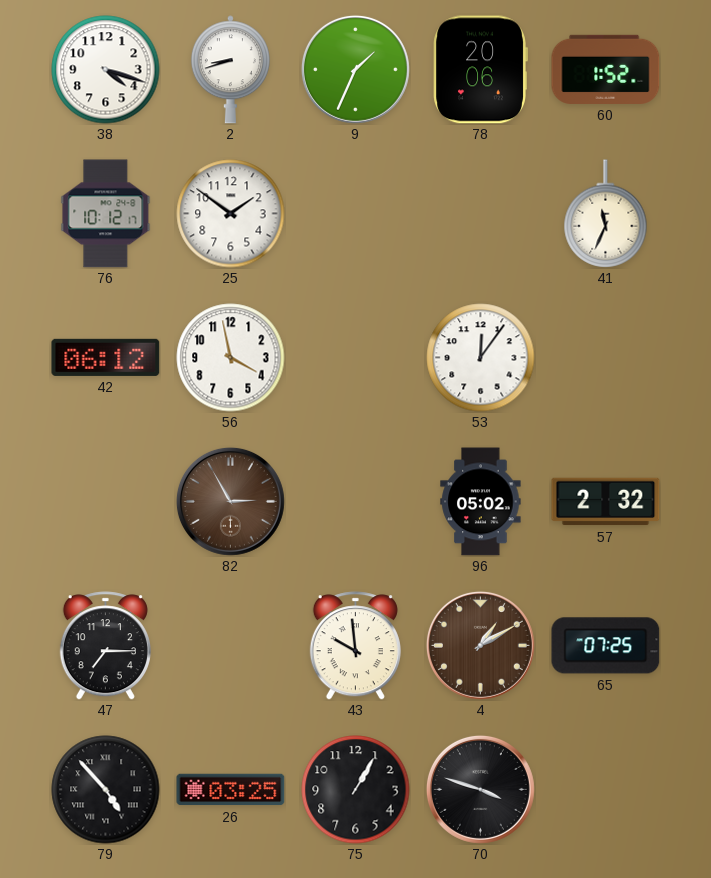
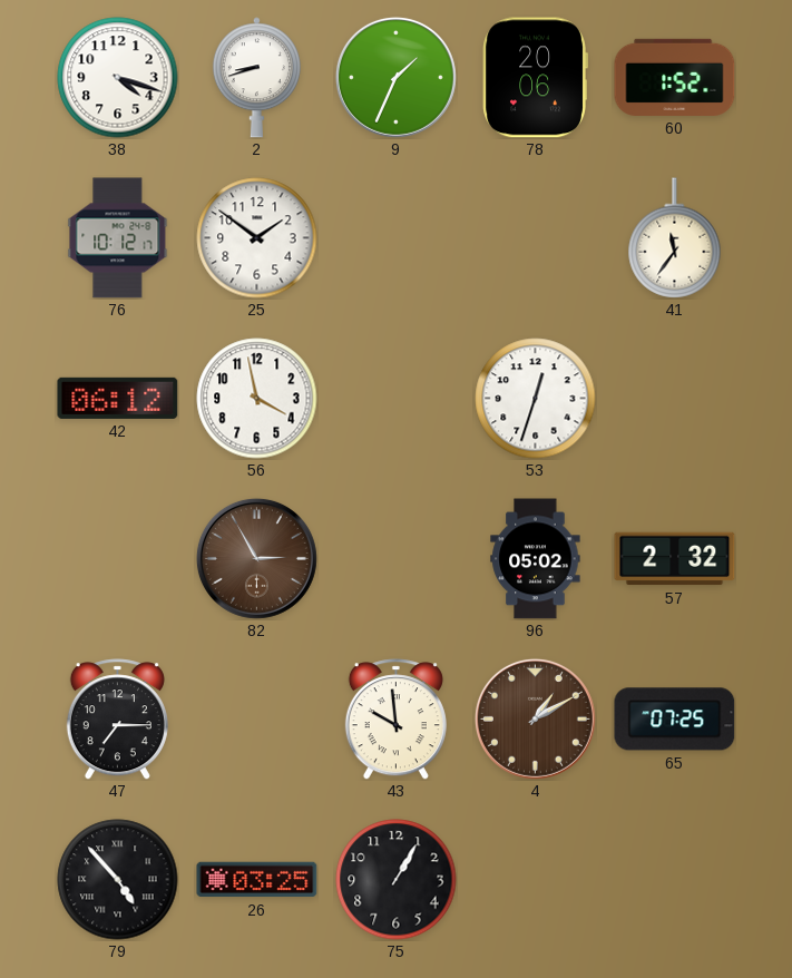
41: 11:34 -> 11:36
53: 12:06 -> 12:33
70: 3:48 -> none
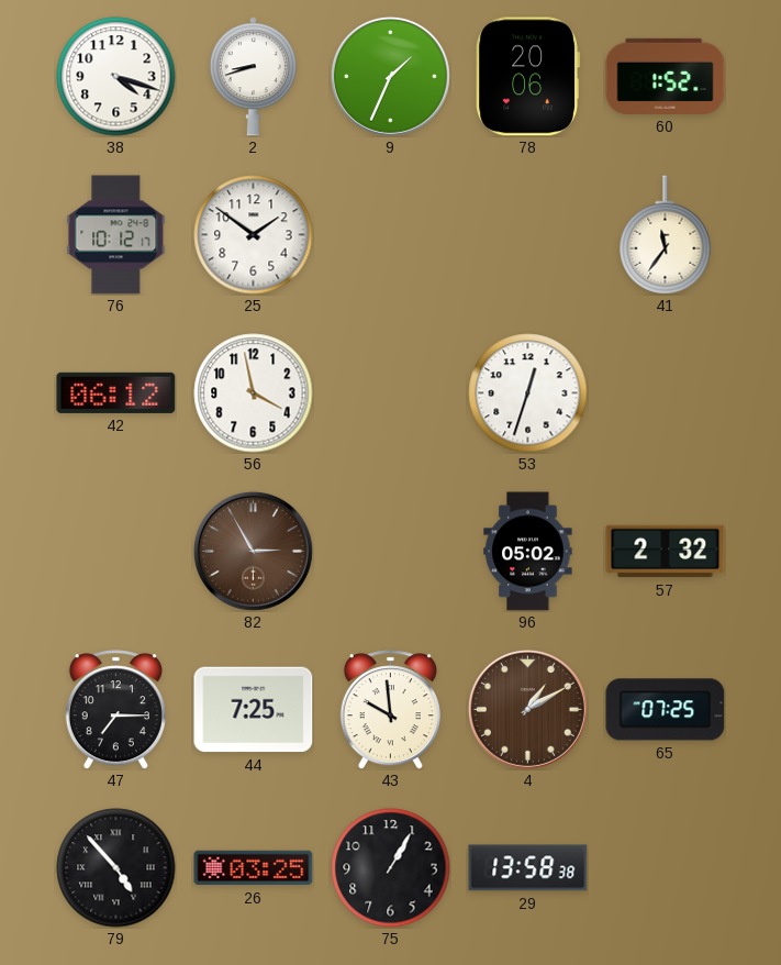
44: none -> 7:25
29: none -> 13:58
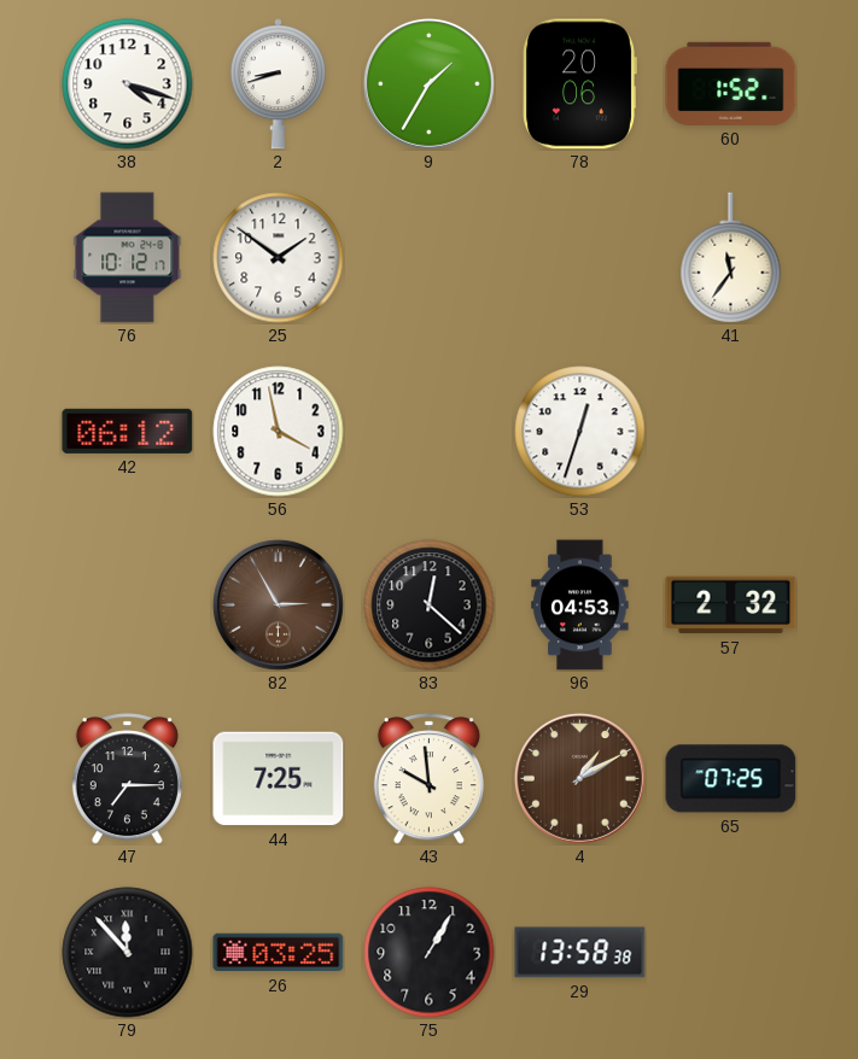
9: 1:34 -> 1:35
83: none -> 12:22
96: 05:02 -> 04:53
79: 4:53 -> 11:53
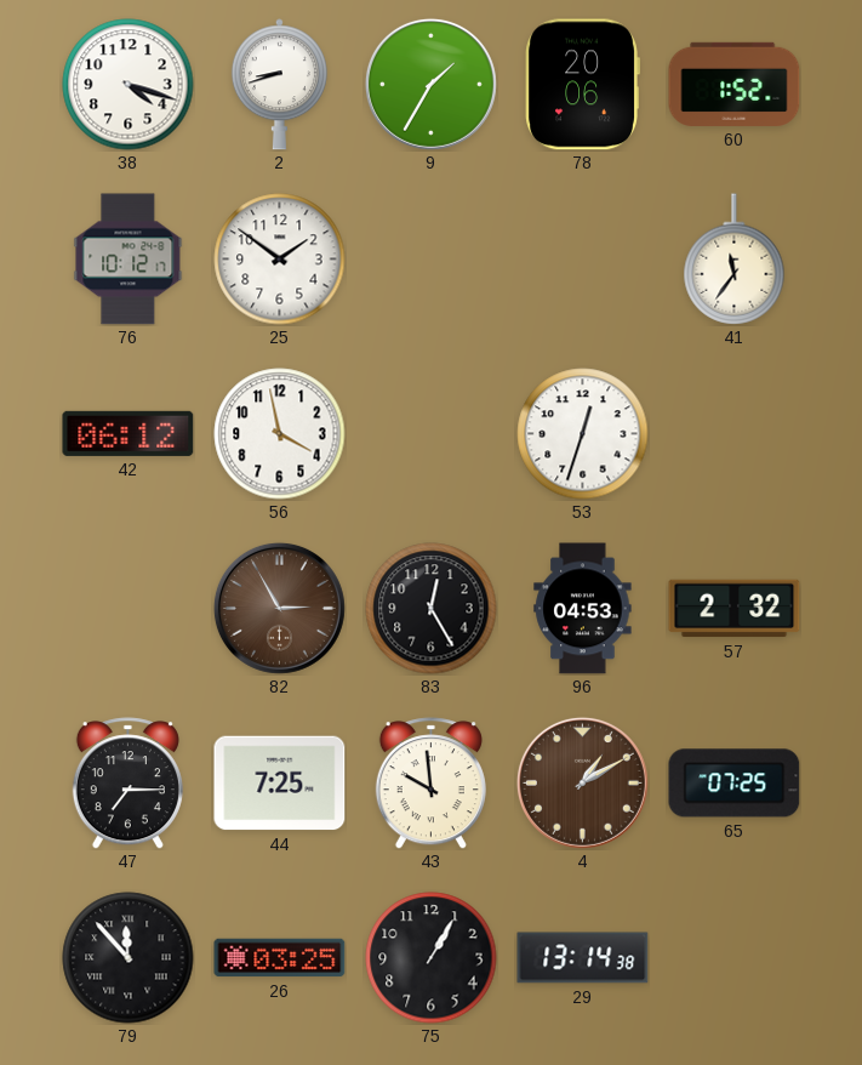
83: 12:22 -> 12:25
29: 13:58 -> 13:14
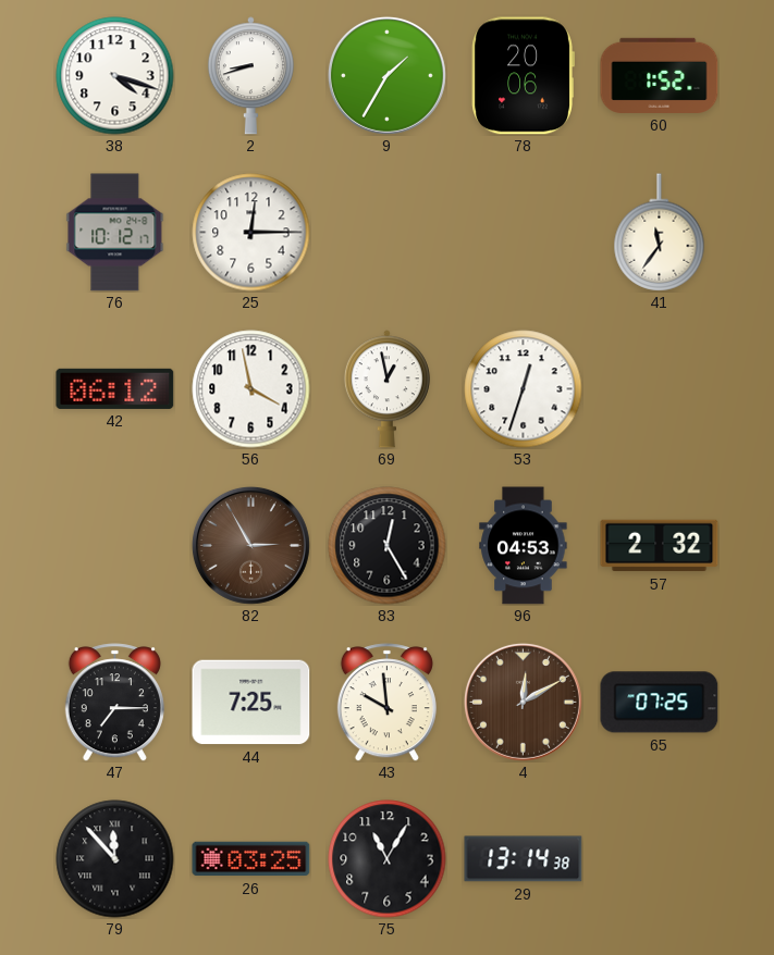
25: 1:51 -> 12:15
69: none -> 12:58
4: 1:10 -> 12:10
75: 1:05 -> 11:05
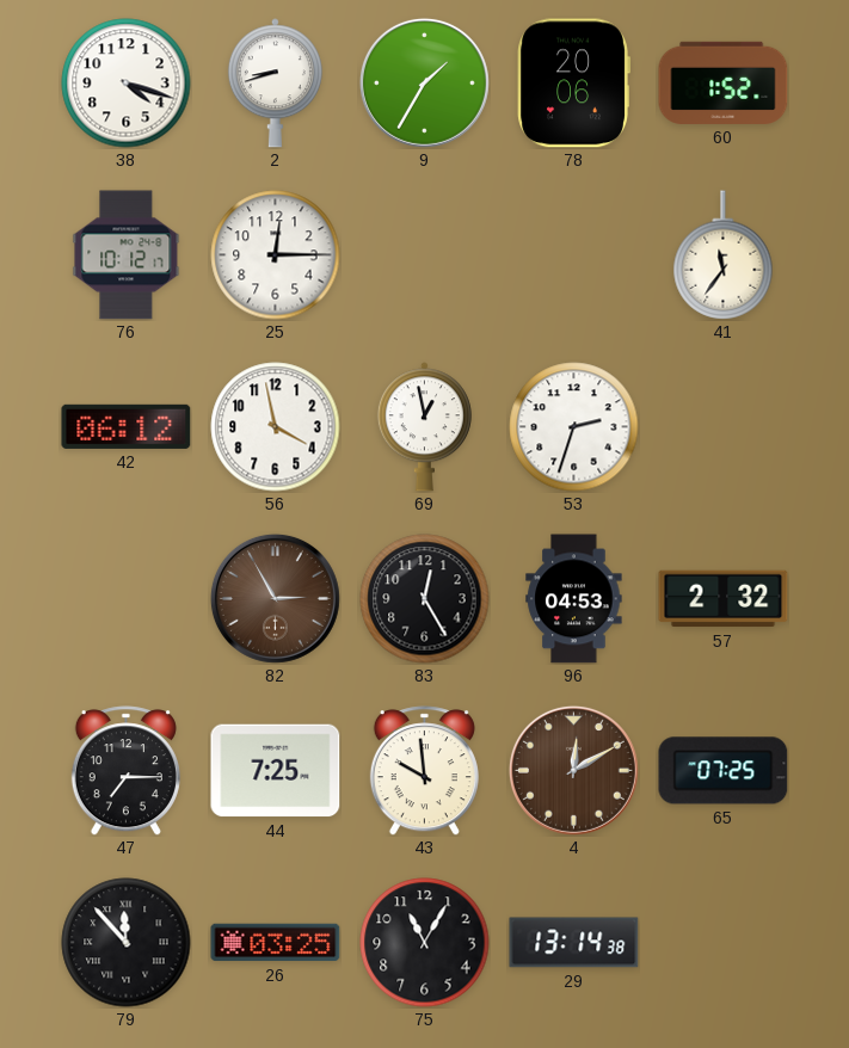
53: 12:33 -> 2:33
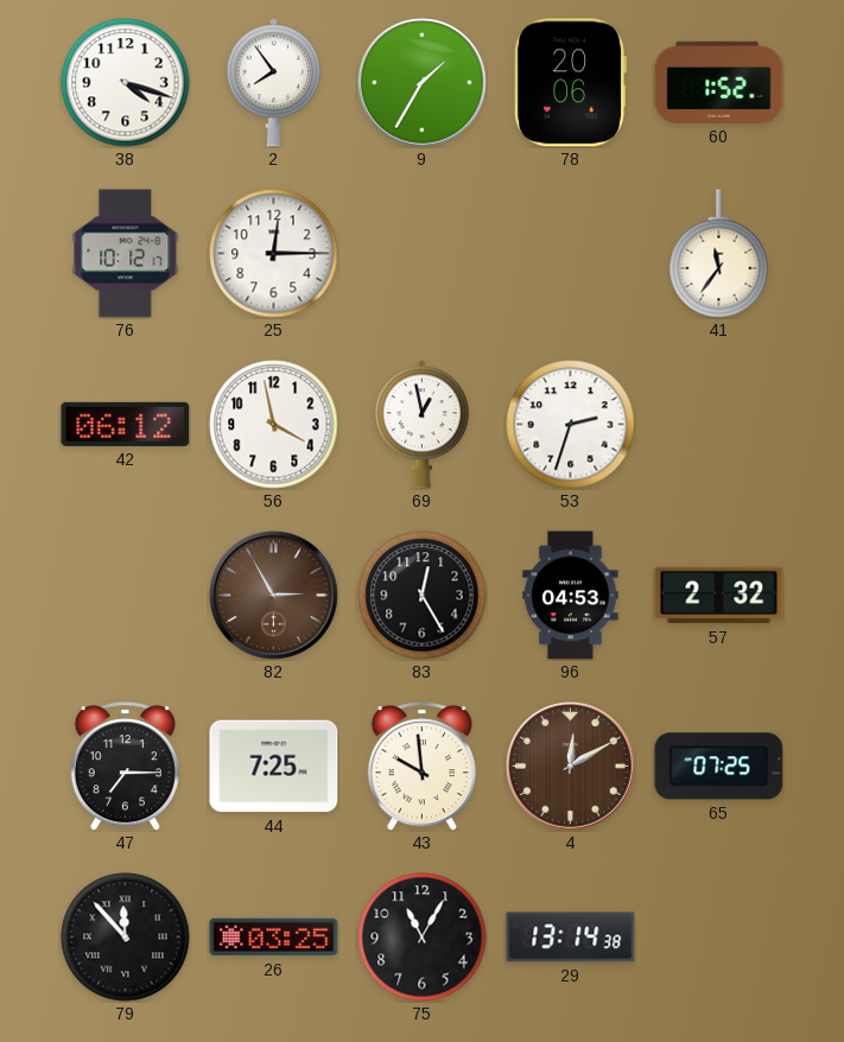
2: 8:42 -> 7:54
